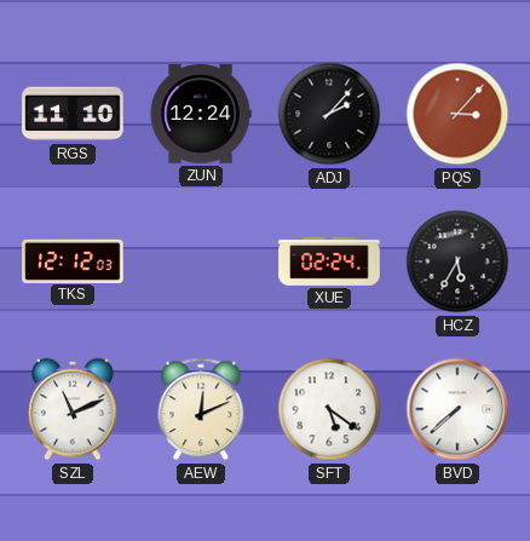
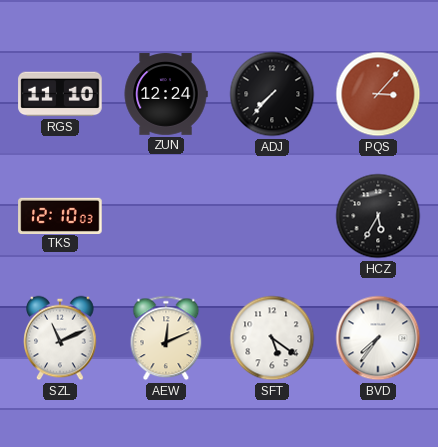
ADJ: 2:07 -> 7:37
TKS: 12:12 -> 12:10
XUE: 02:24 -> none
BVD: 7:38 -> 7:36
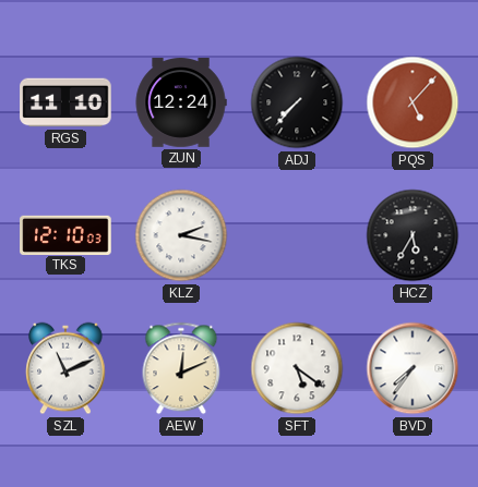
PQS: 3:07 -> 5:07
KLZ: none -> 2:17
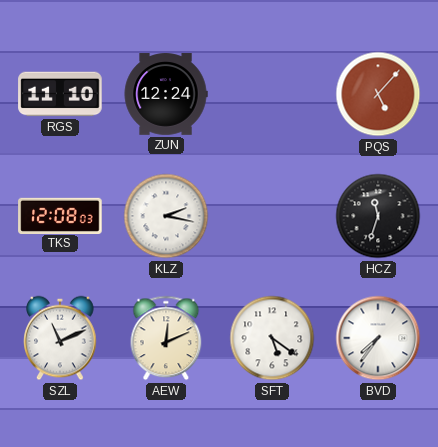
ADJ: 7:37 -> none
TKS: 12:10 -> 12:08
HCZ: 5:35 -> 11:33
